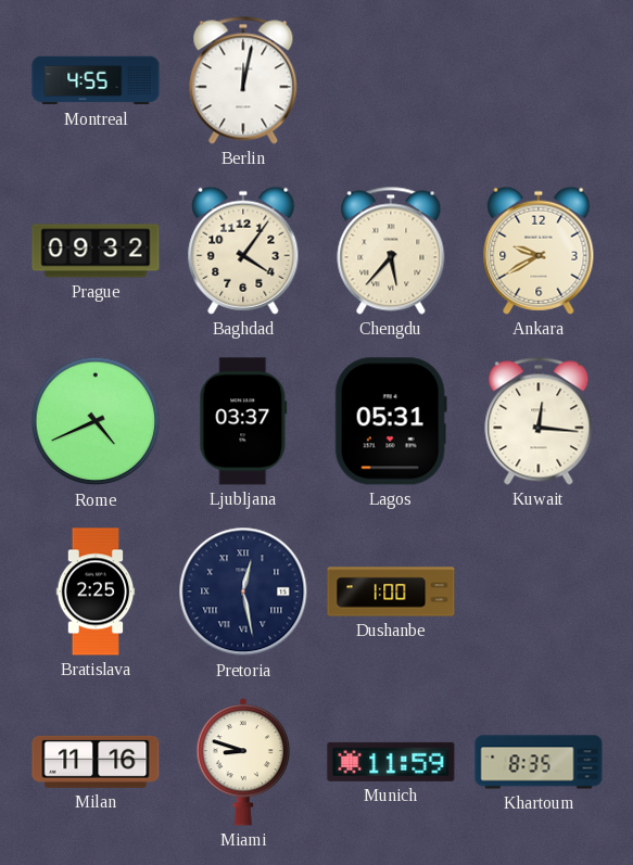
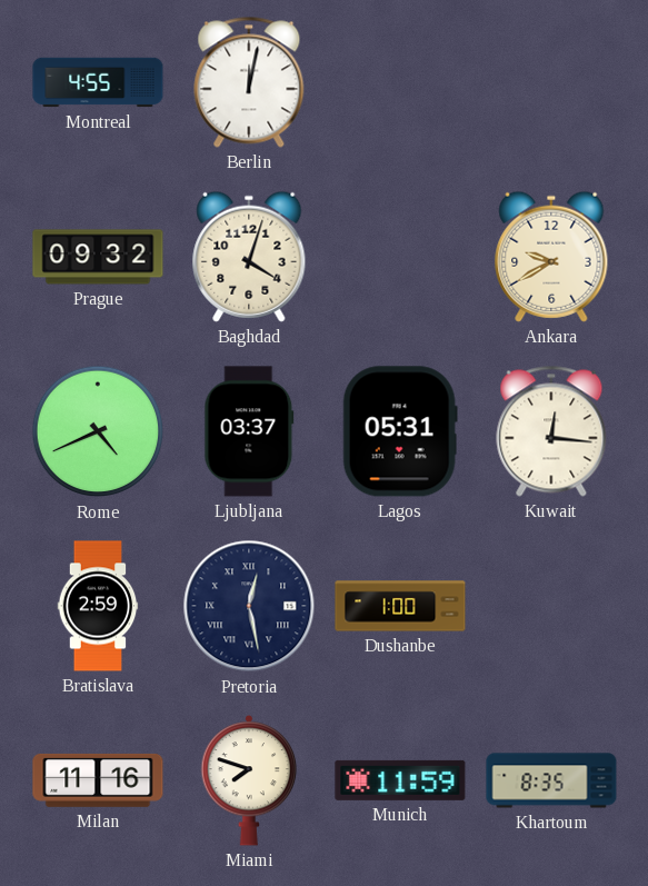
Baghdad: 4:06 -> 4:03
Chengdu: 5:37 -> none
Bratislava: 2:25 -> 2:59
Miami: 8:48 -> 7:48
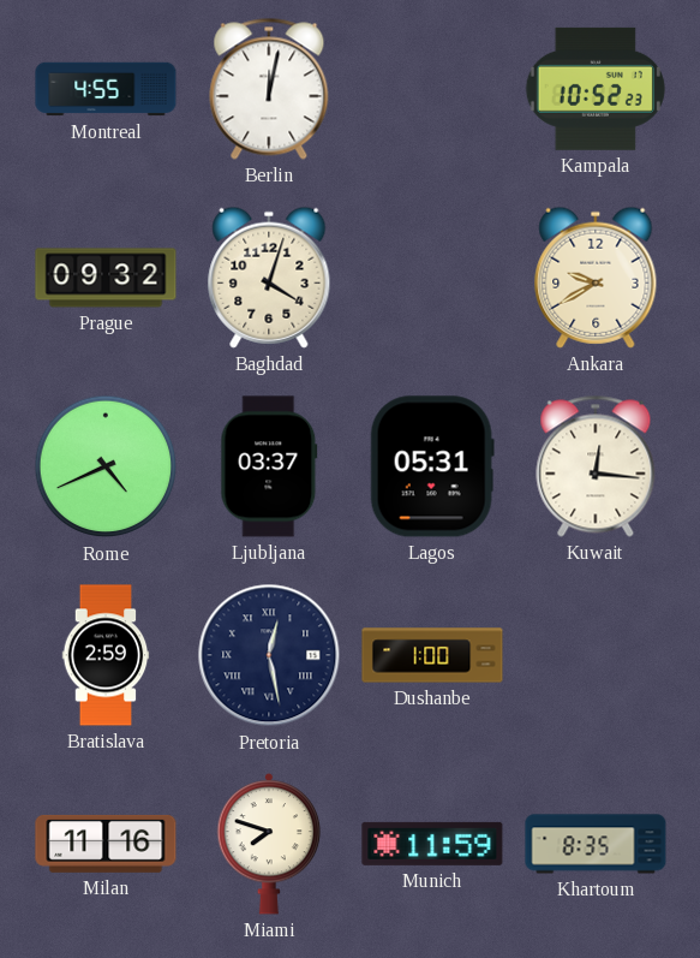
Kampala: none -> 10:52
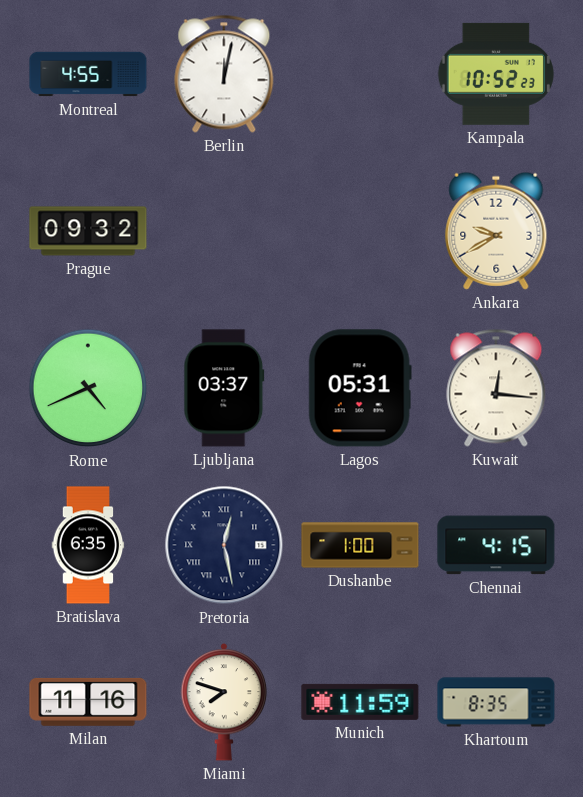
Baghdad: 4:03 -> none
Bratislava: 2:59 -> 6:35
Chennai: none -> 4:15
